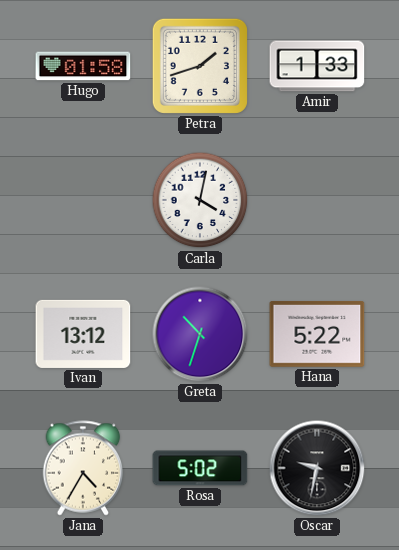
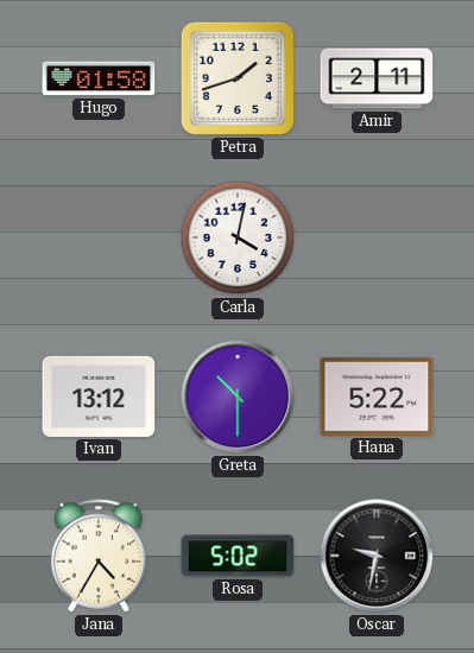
Amir: 1:33 -> 2:11
Greta: 10:33 -> 10:30
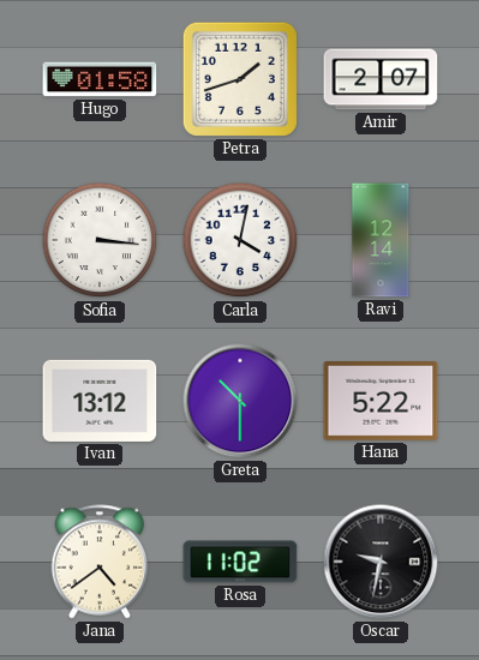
Amir: 2:11 -> 2:07
Sofia: none -> 3:16
Ravi: none -> 12:14
Jana: 4:35 -> 4:39
Rosa: 5:02 -> 11:02
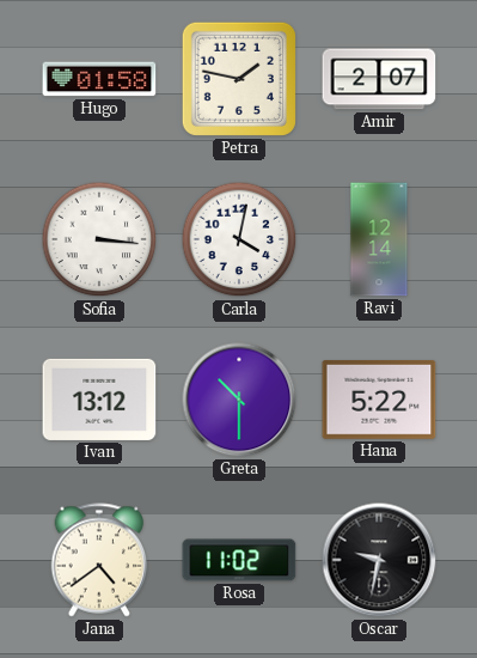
Petra: 1:42 -> 1:47
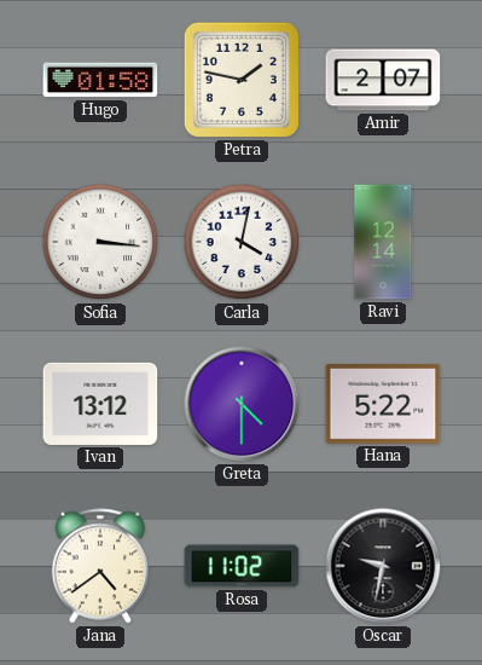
Greta: 10:30 -> 4:30
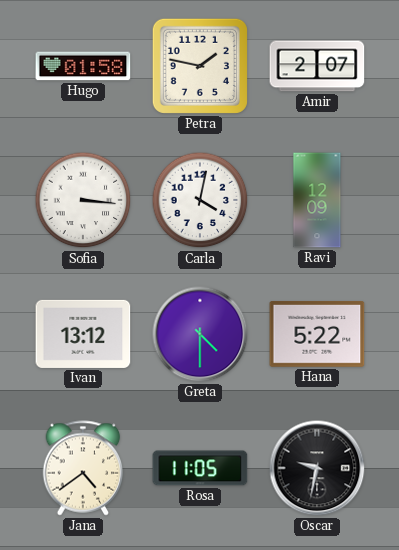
Ravi: 12:14 -> 12:09
Rosa: 11:02 -> 11:05
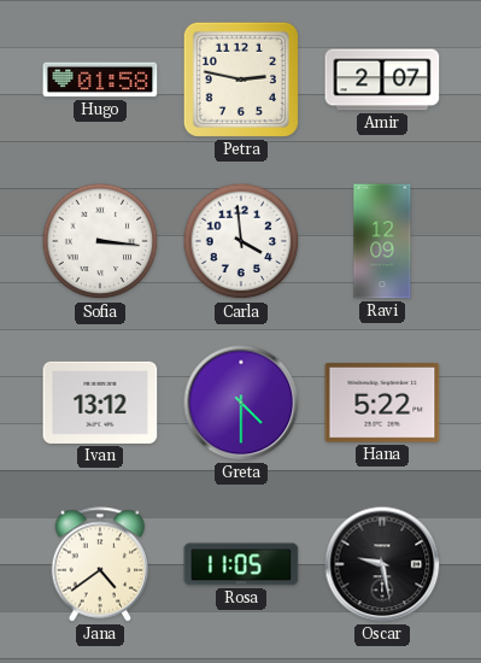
Petra: 1:47 -> 2:47
Carla: 4:02 -> 3:59
Oscar: 9:32 -> 9:28
